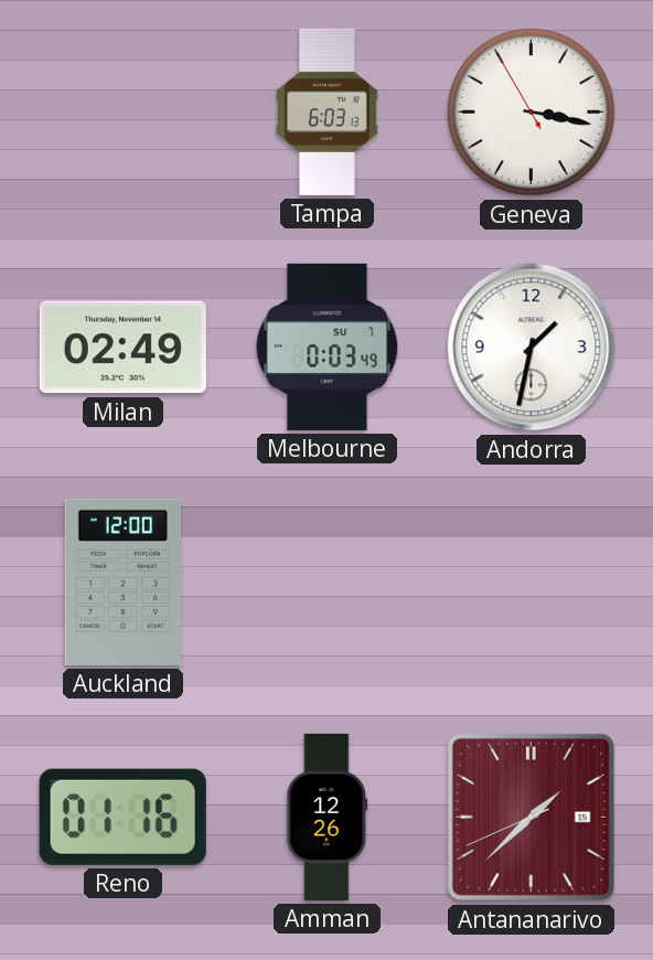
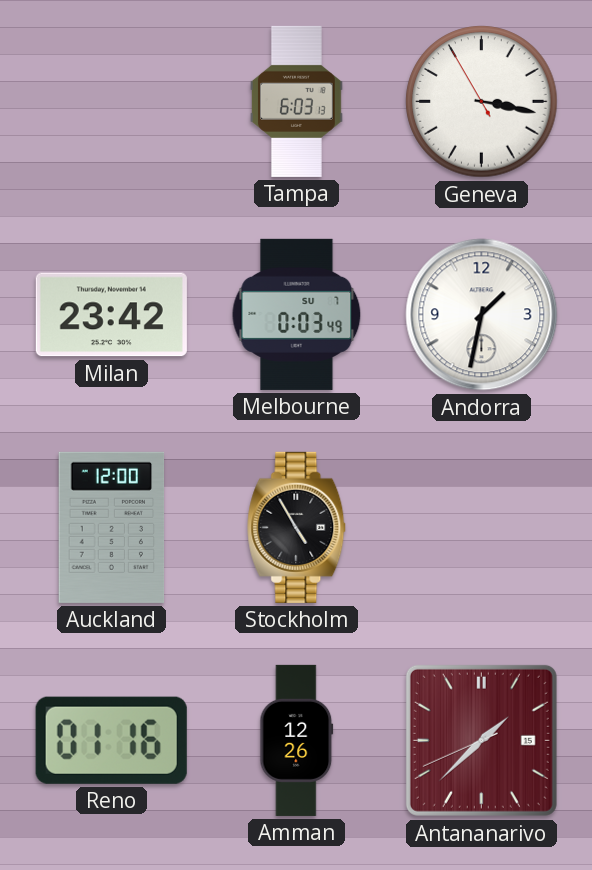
Milan: 02:49 -> 23:42
Stockholm: none -> 4:55
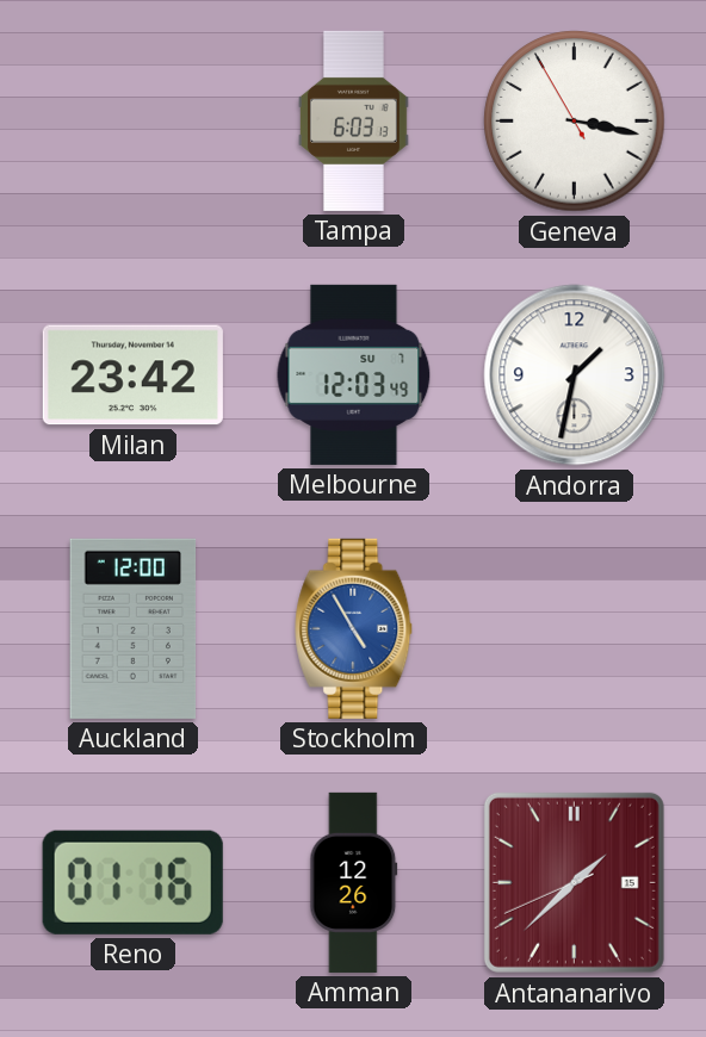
Melbourne: 0:03 -> 12:03
Stockholm dial: black -> blue
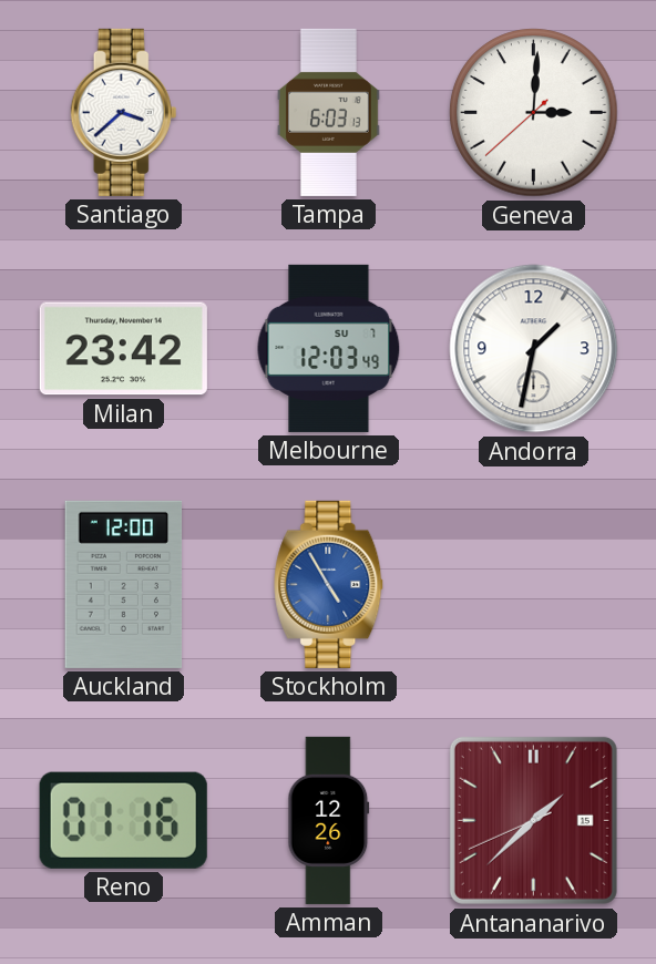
Santiago: none -> 3:38
Geneva: 3:16 -> 3:00
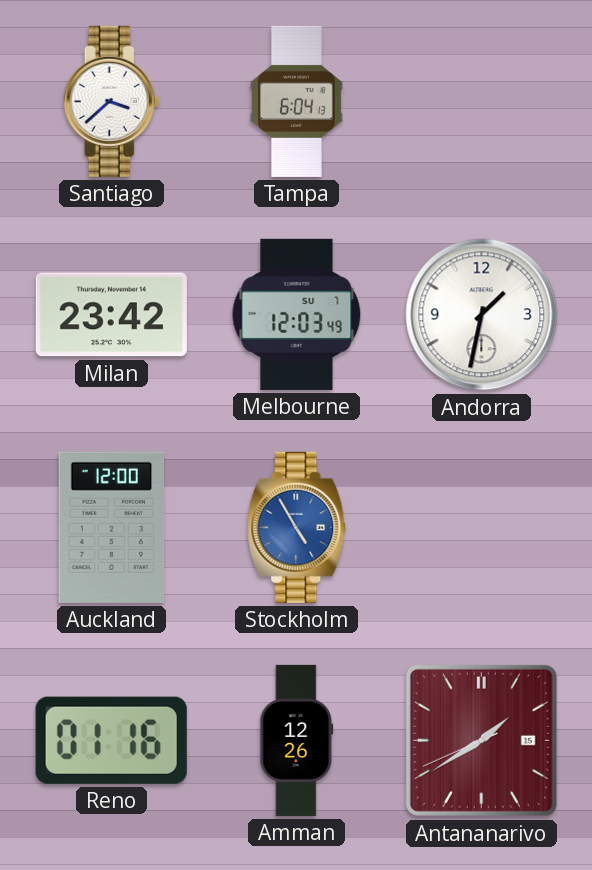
Tampa: 6:03 -> 6:04
Geneva: 3:00 -> none
Antananarivo: 1:37 -> 1:39
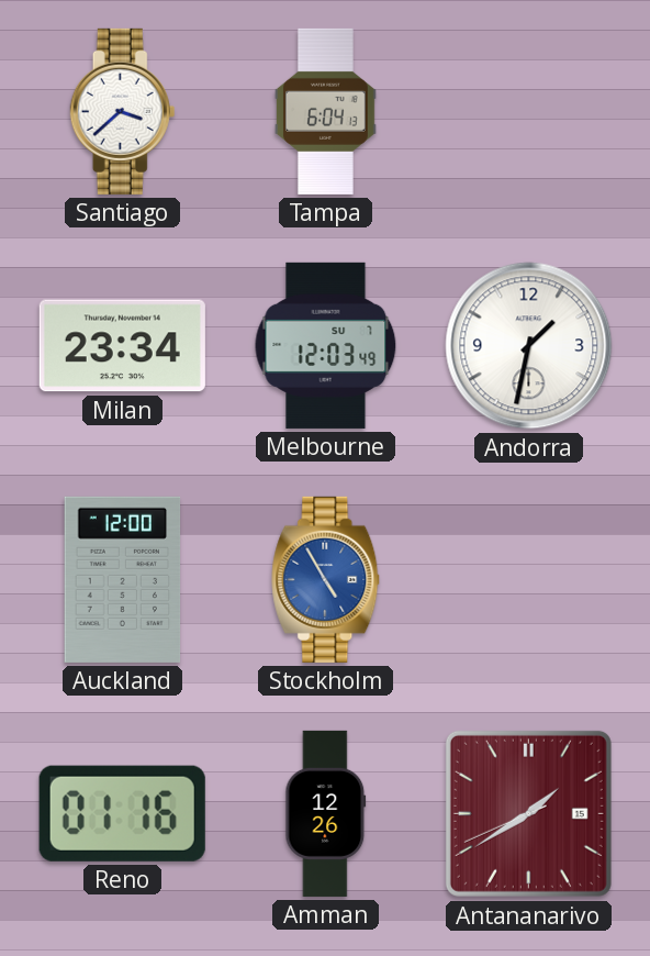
Milan: 23:42 -> 23:34
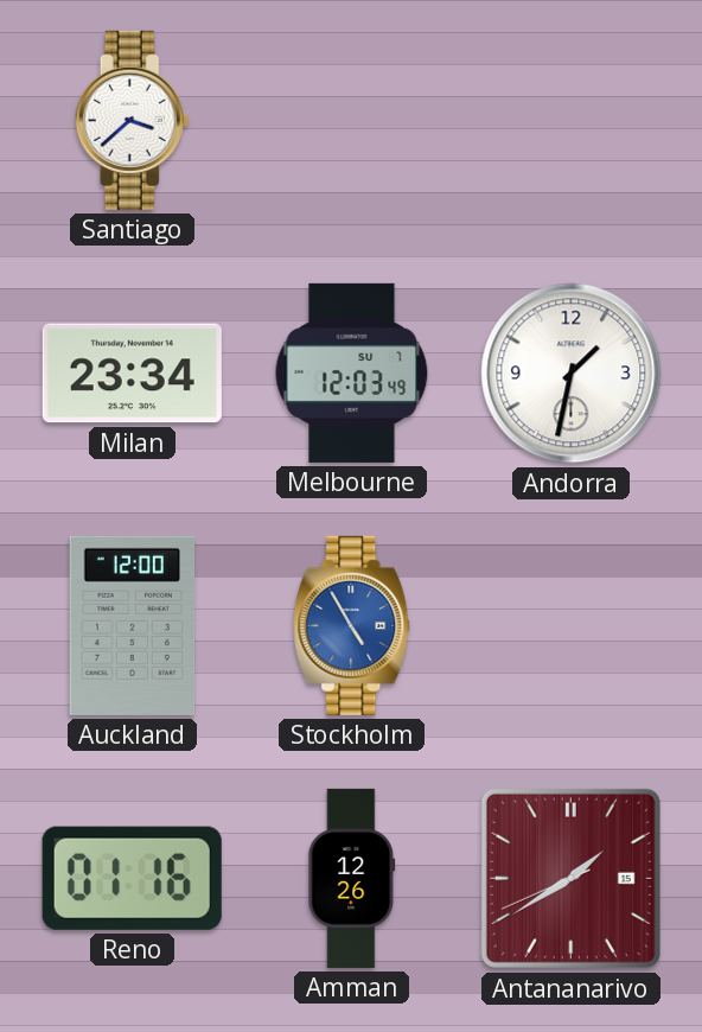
Tampa: 6:04 -> none
